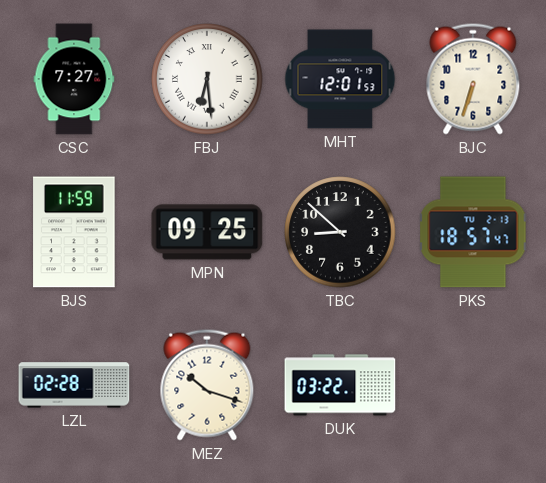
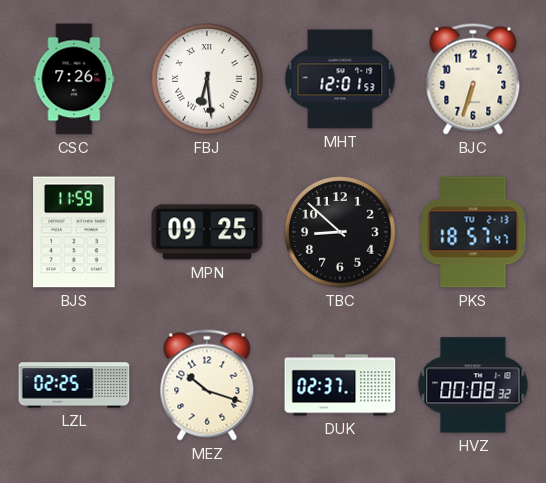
CSC: 7:27 -> 7:26
LZL: 02:28 -> 02:25
DUK: 03:22 -> 02:37
HVZ: none -> 00:08
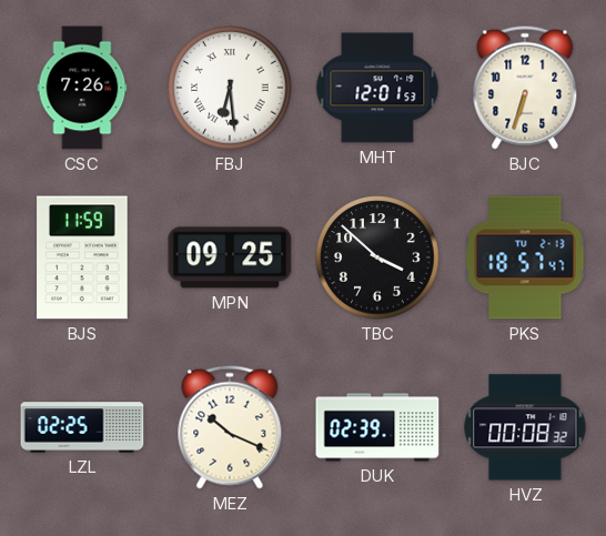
TBC: 8:52 -> 3:52
MEZ: 10:18 -> 10:19
DUK: 02:37 -> 02:39
